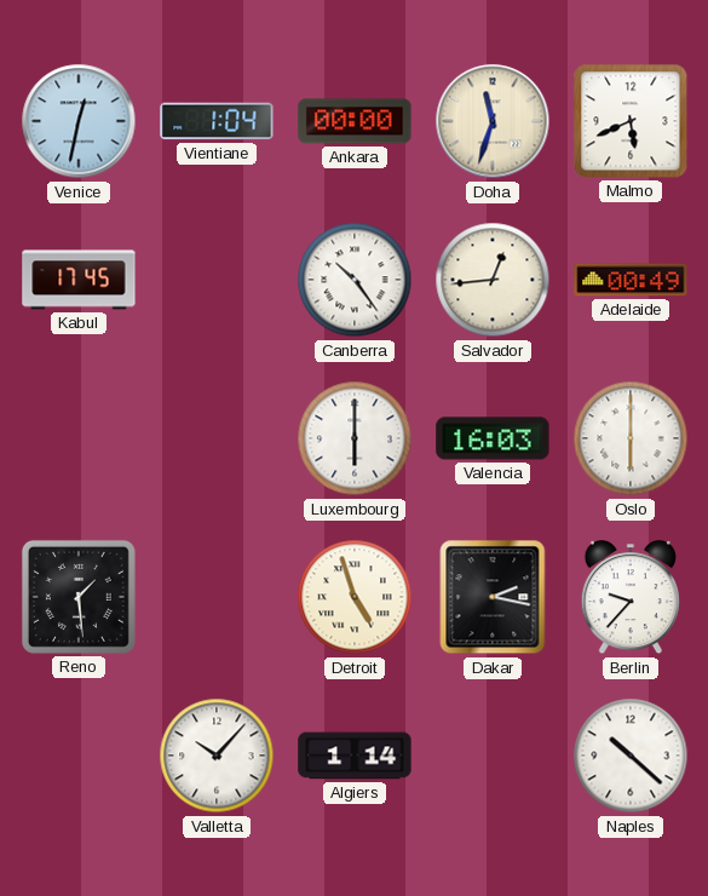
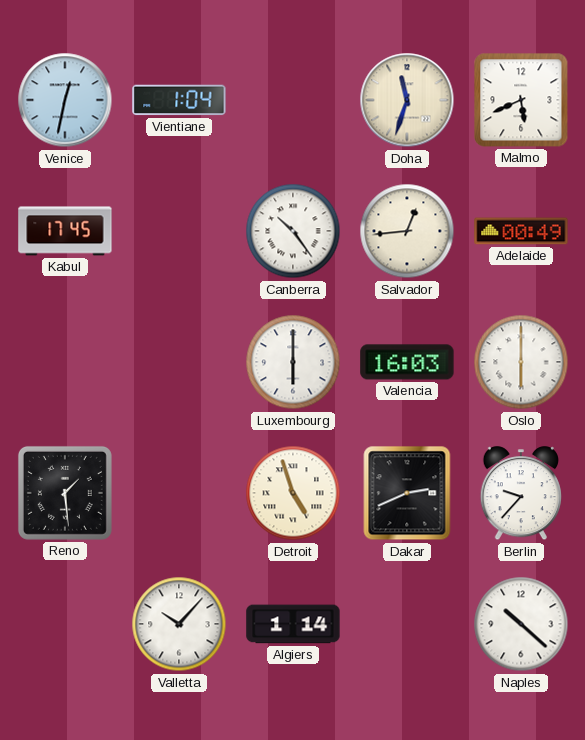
Ankara: 00:00 -> none
Dakar: 2:17 -> 2:41
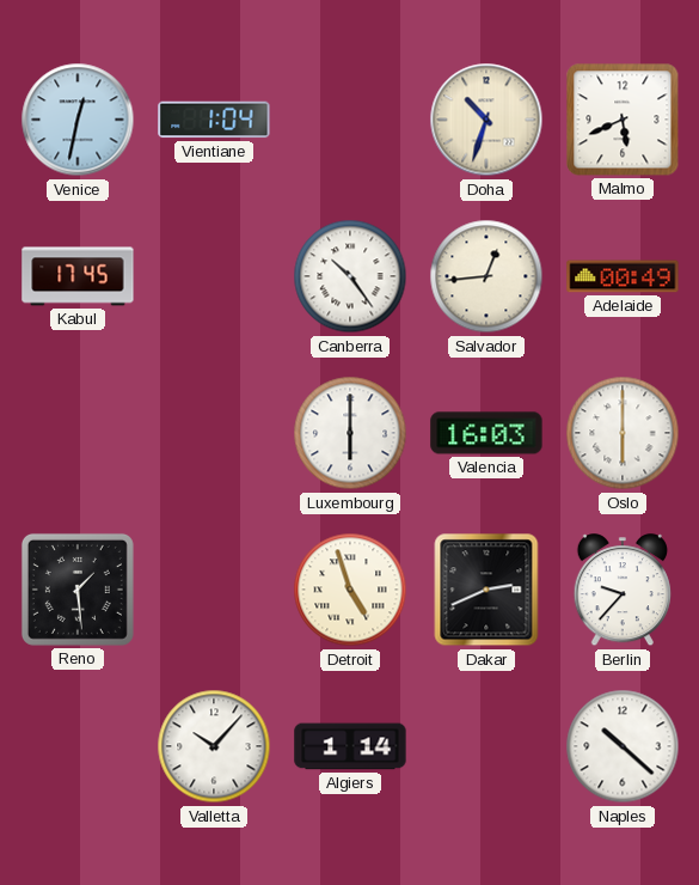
Doha: 11:33 -> 10:33
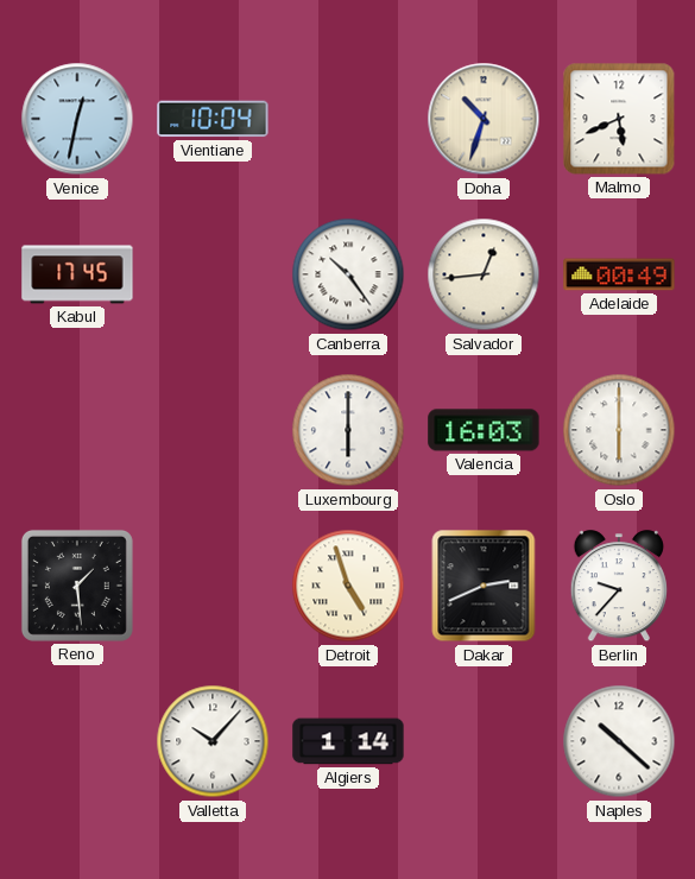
Vientiane: 1:04 -> 10:04
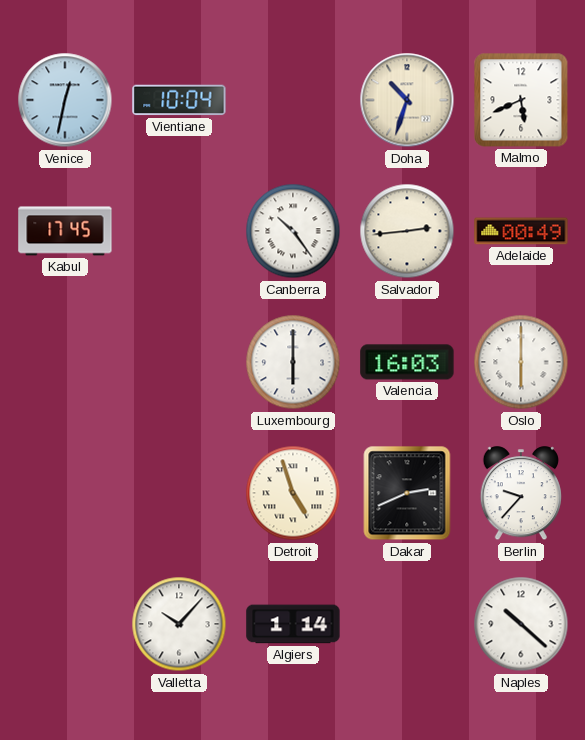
Salvador: 12:44 -> 2:44
Reno: 1:29 -> none
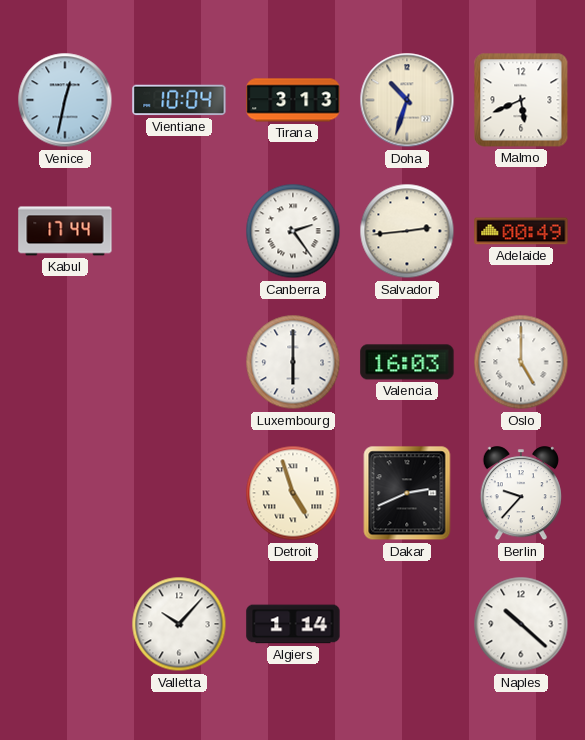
Tirana: none -> 3:13
Kabul: 17:45 -> 17:44
Canberra: 10:24 -> 2:24
Oslo: 6:00 -> 5:00
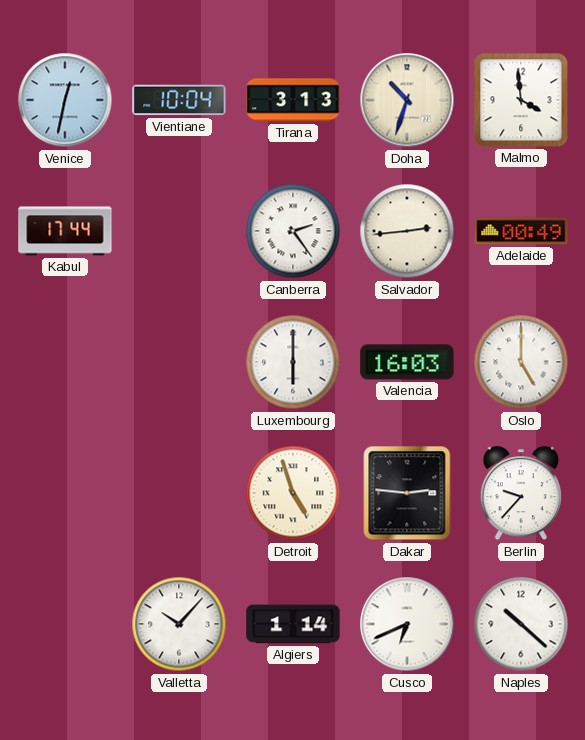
Malmo: 5:41 -> 3:59
Dakar: 2:41 -> 2:46
Cusco: none -> 6:41
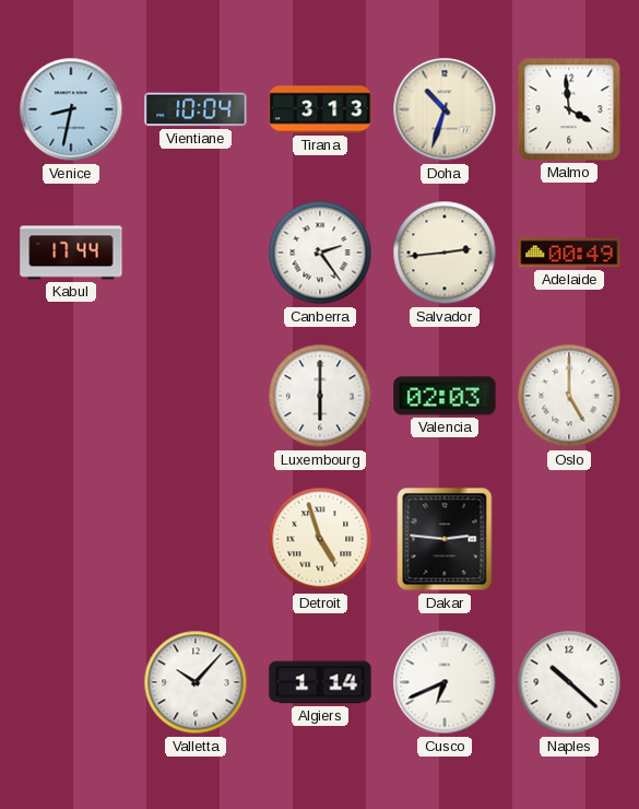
Venice: 12:32 -> 8:32
Valencia: 16:03 -> 02:03
Berlin: 9:37 -> none
